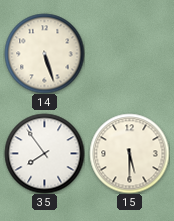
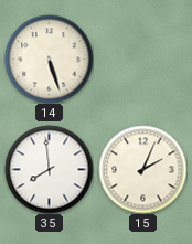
35: 7:54 -> 7:59
15: 5:30 -> 2:04
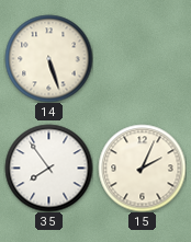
35: 7:59 -> 7:54
